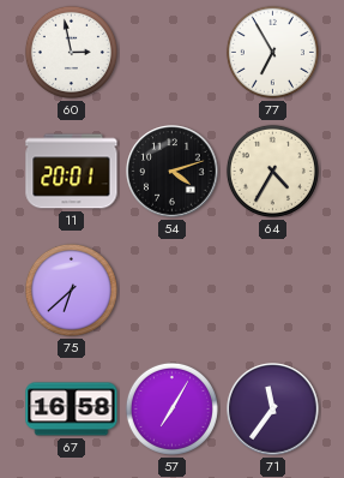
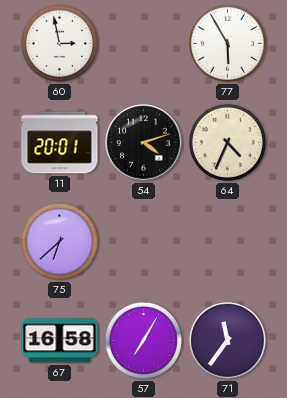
77: 6:55 -> 5:55
64: 4:35 -> 4:34
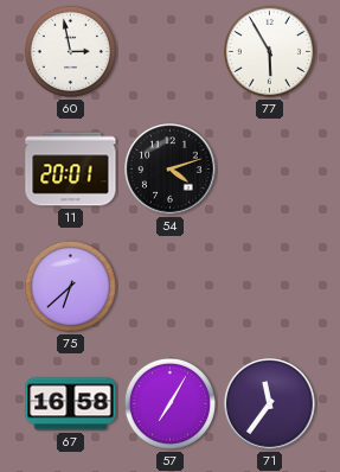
64: 4:34 -> none
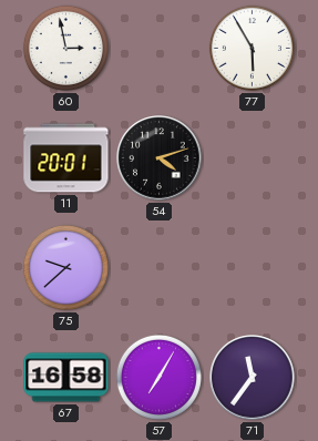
75: 6:38 -> 9:38
